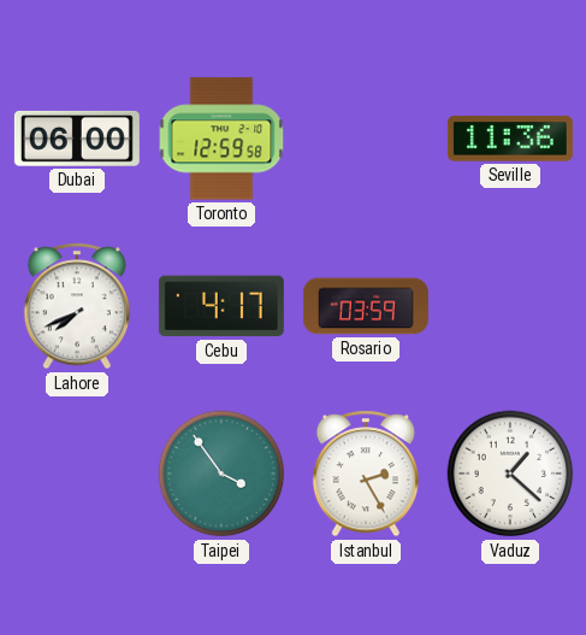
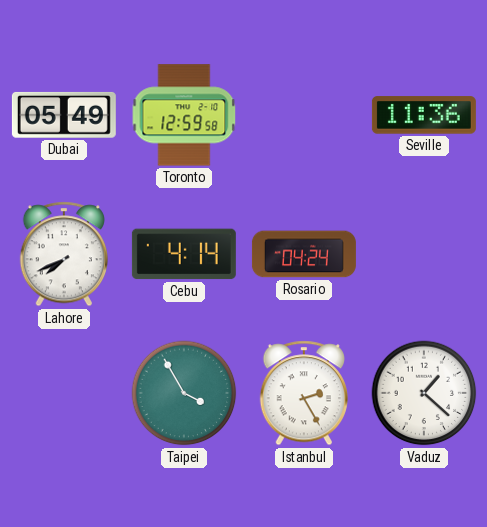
Dubai: 06:00 -> 05:49
Cebu: 4:17 -> 4:14
Rosario: 03:59 -> 04:24
Taipei: 3:54 -> 3:55
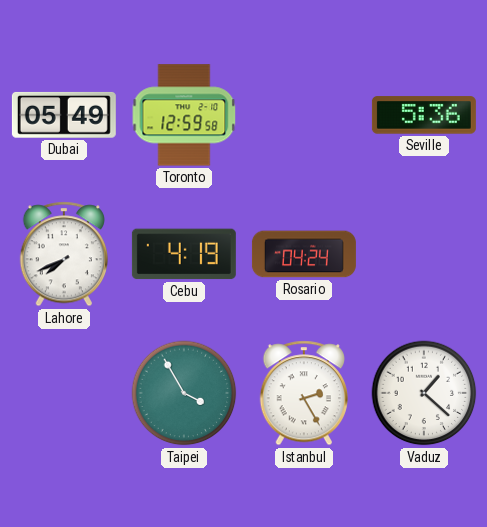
Seville: 11:36 -> 5:36
Cebu: 4:14 -> 4:19
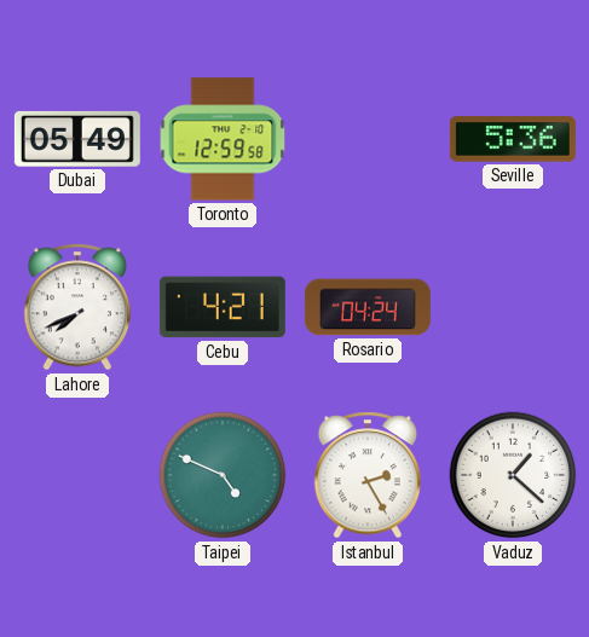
Cebu: 4:19 -> 4:21
Taipei: 3:55 -> 4:49
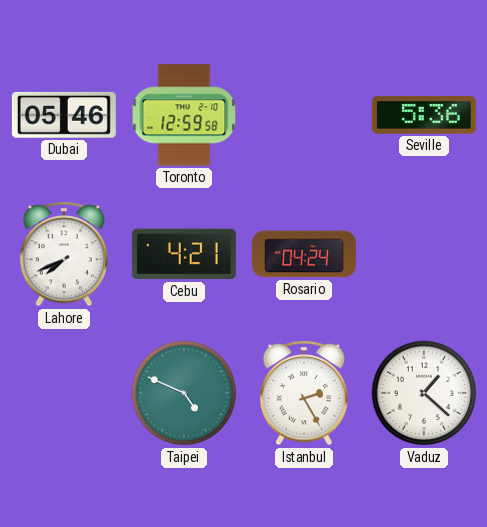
Dubai: 05:49 -> 05:46
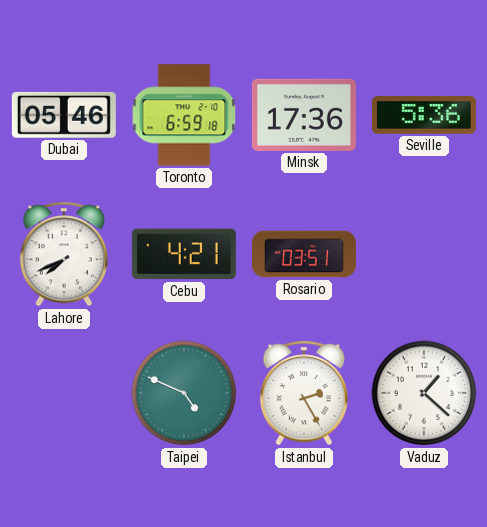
Toronto: 12:59 -> 6:59
Minsk: none -> 17:36
Rosario: 04:24 -> 03:51
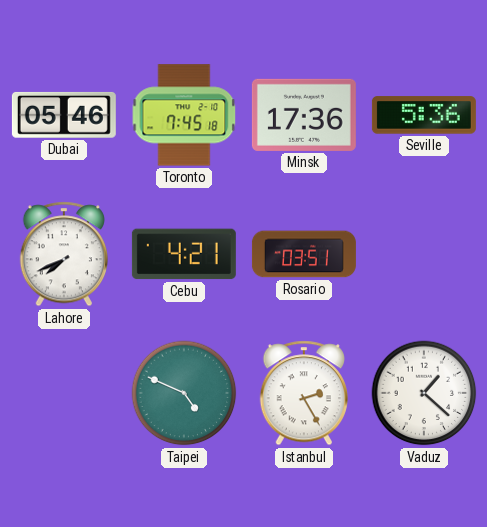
Toronto: 6:59 -> 7:45
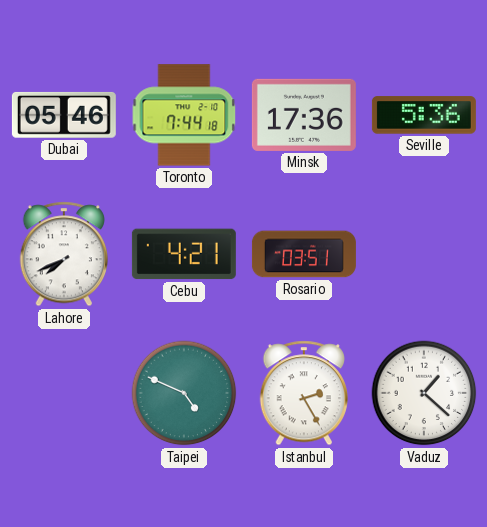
Toronto: 7:45 -> 7:44
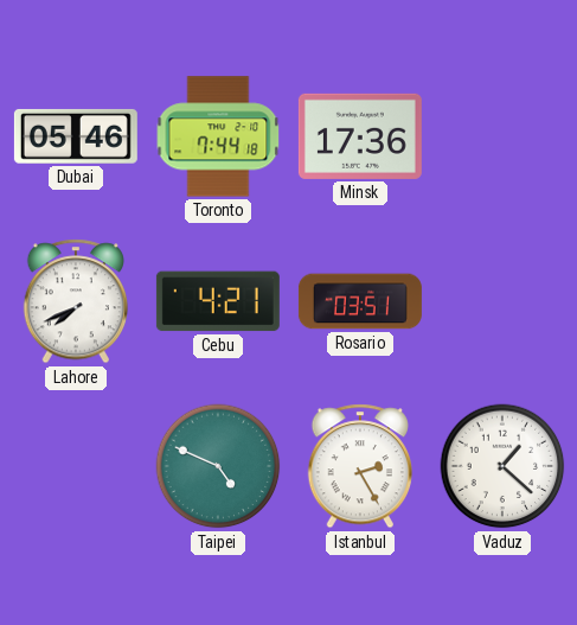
Seville: 5:36 -> none
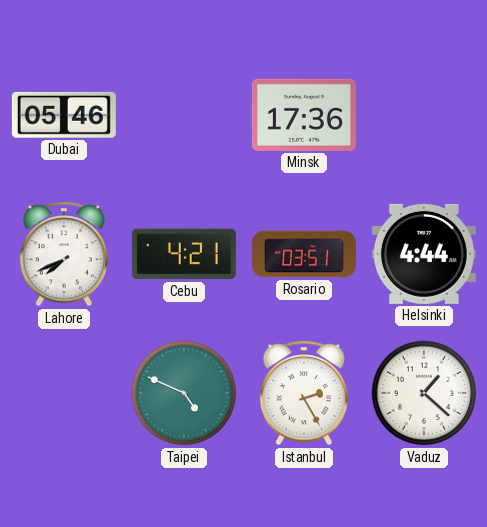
Toronto: 7:44 -> none
Helsinki: none -> 4:44
